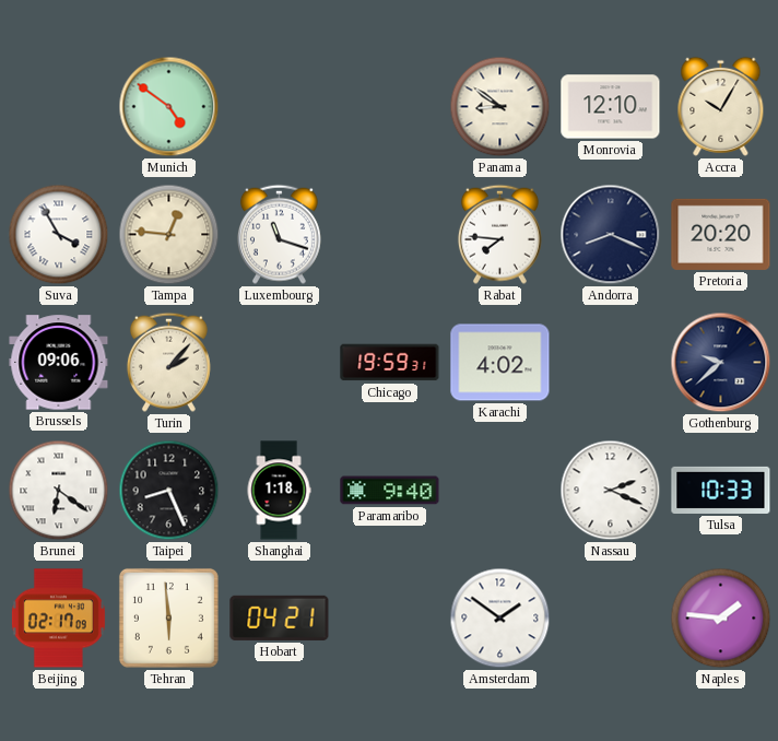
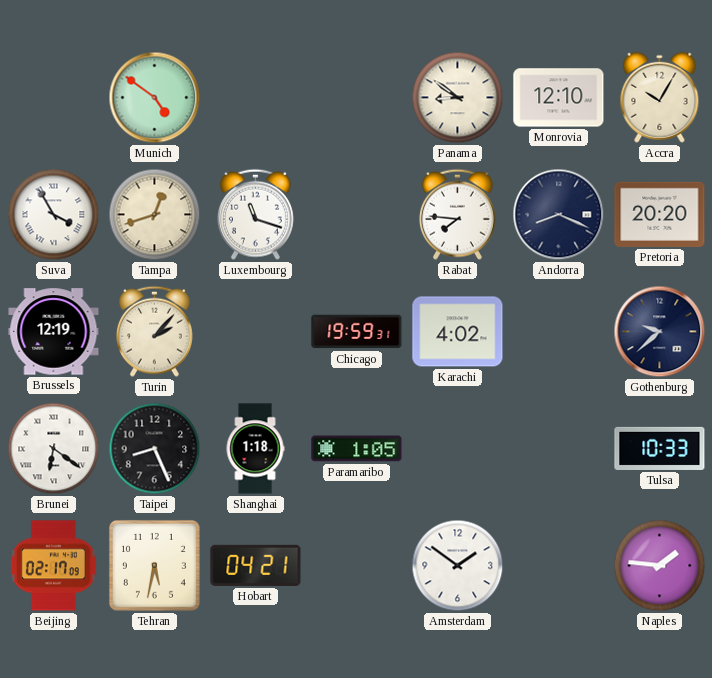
Tampa: 12:46 -> 12:42
Brussels: 09:06 -> 12:19
Paramaribo: 9:40 -> 1:05
Nassau: 2:19 -> none
Tehran: 5:59 -> 5:32
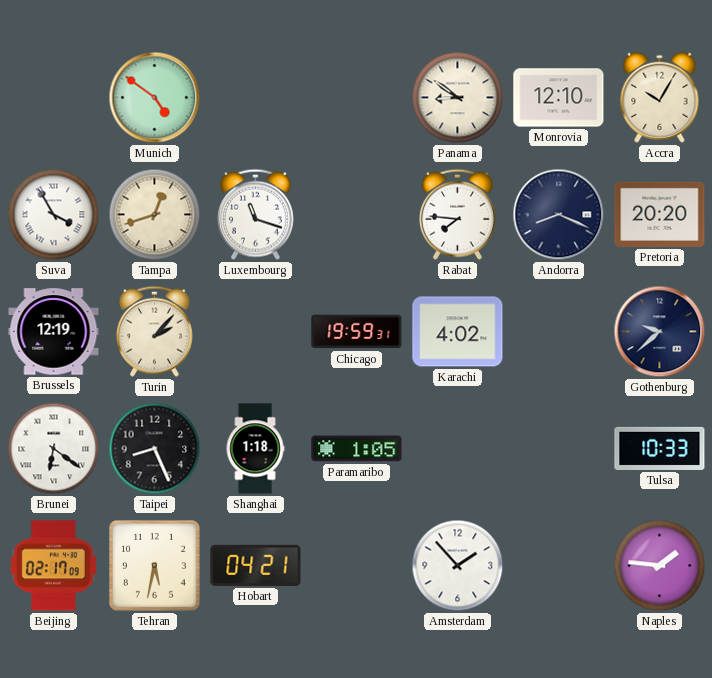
Amsterdam: 1:51 -> 1:53
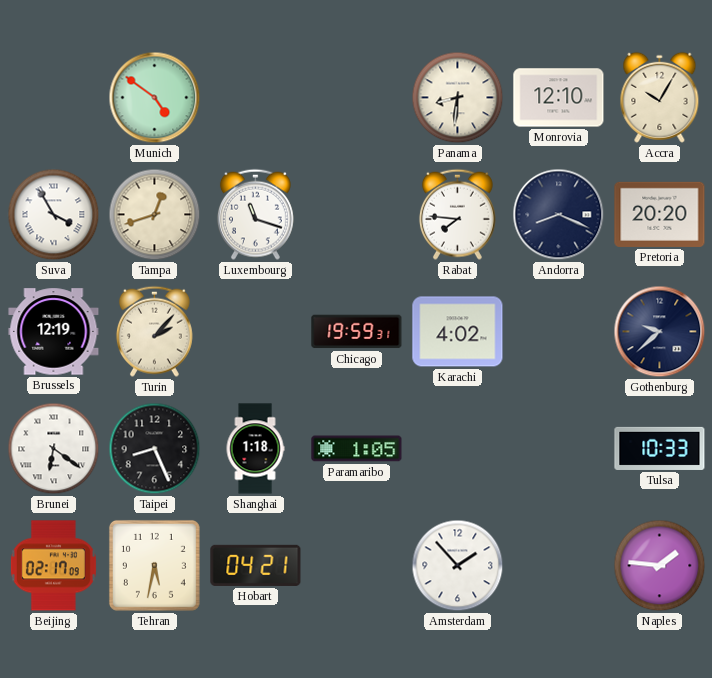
Panama: 8:51 -> 8:31
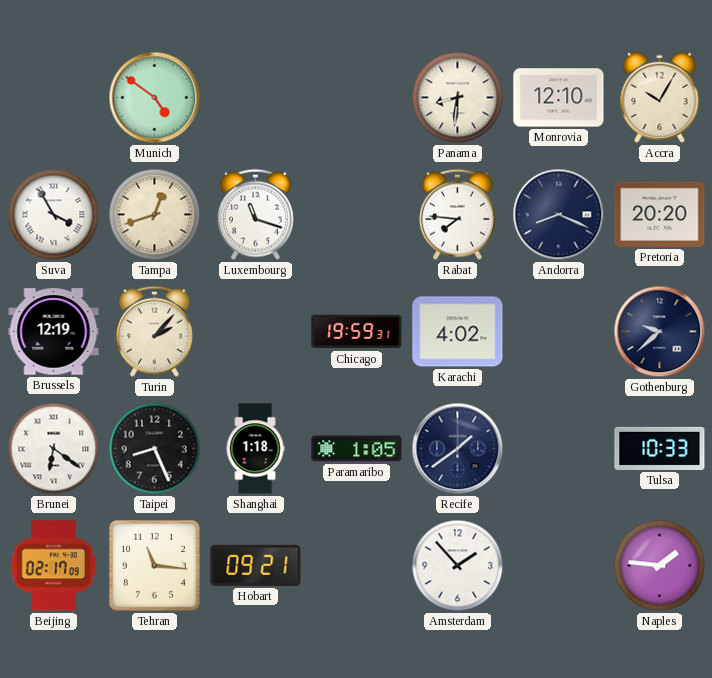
Recife: none -> 1:39
Tehran: 5:32 -> 11:16
Hobart: 04:21 -> 09:21
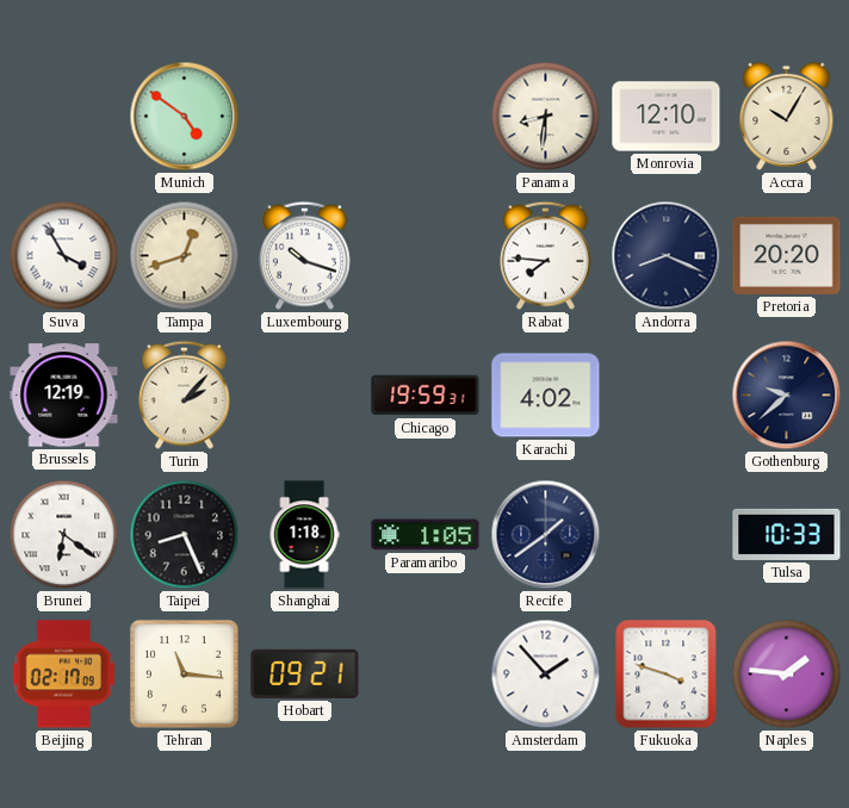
Luxembourg: 11:18 -> 10:18
Fukuoka: none -> 3:48
